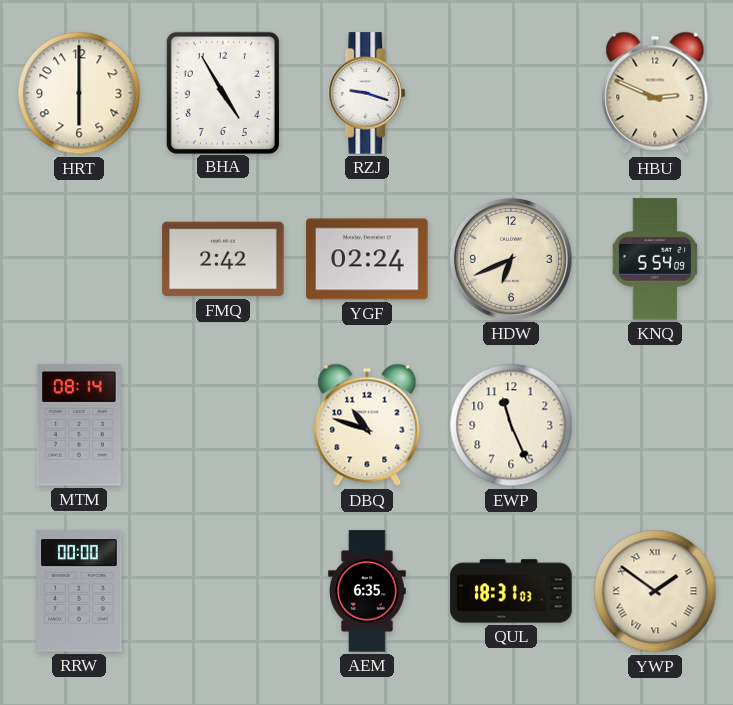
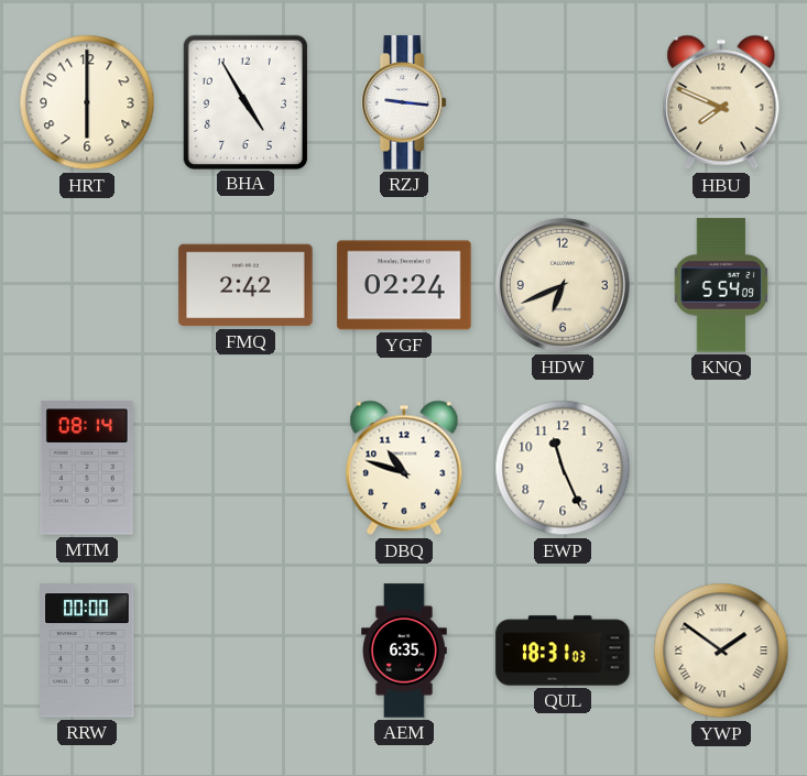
RZJ: 9:18 -> 9:16
HBU: 2:49 -> 7:49
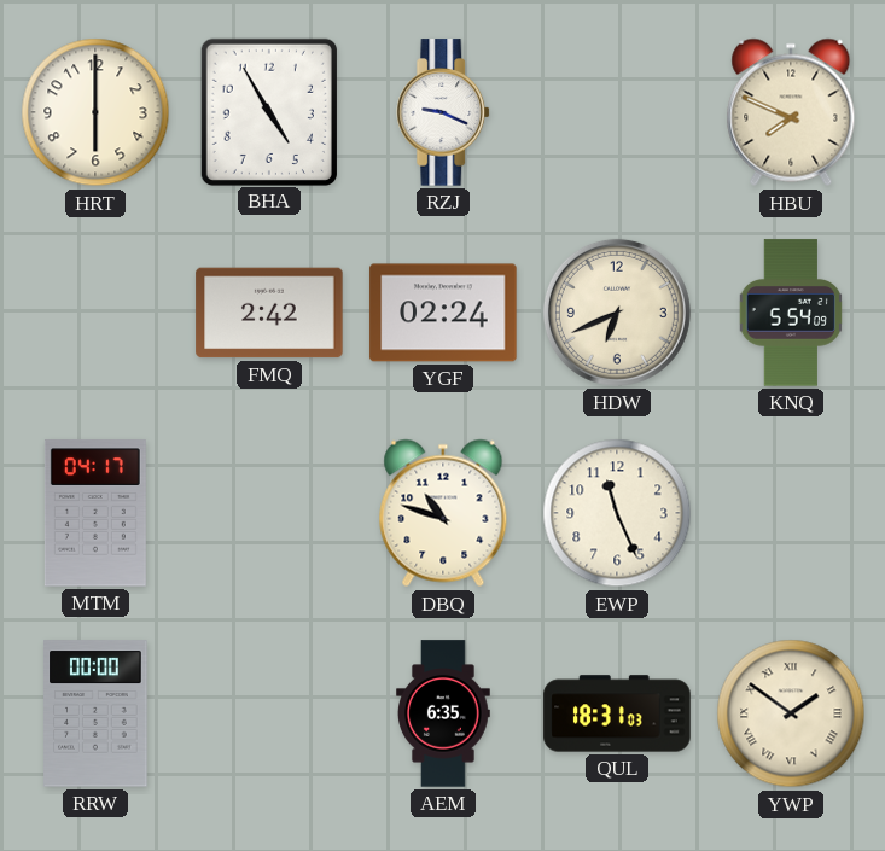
RZJ: 9:16 -> 9:19
MTM: 08:14 -> 04:17
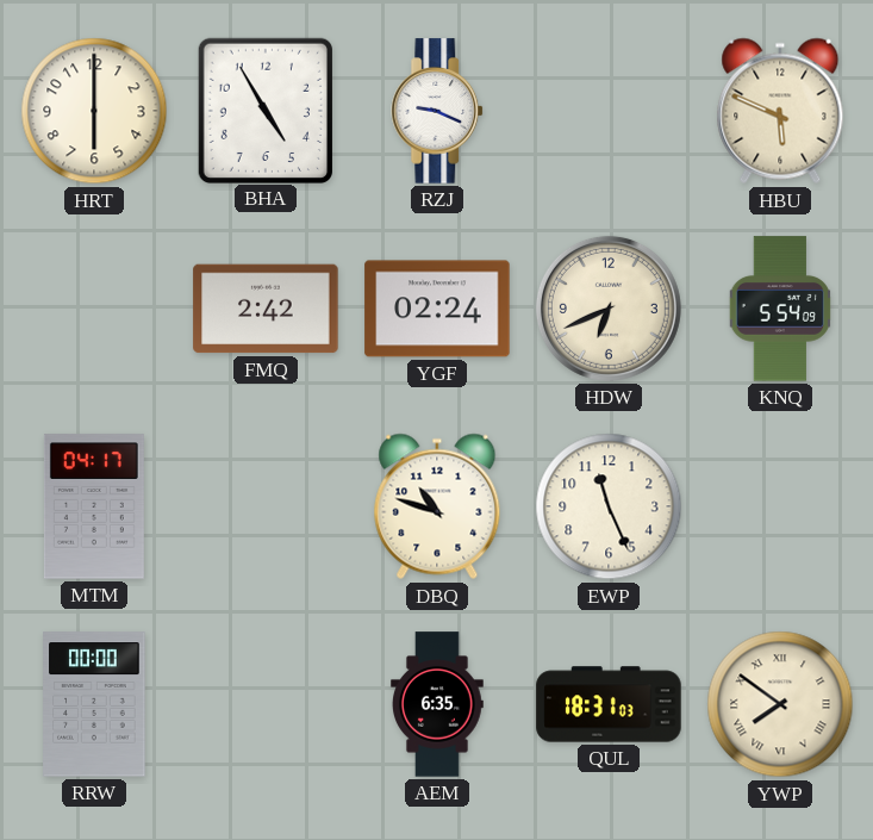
HBU: 7:49 -> 5:49
YWP: 1:51 -> 7:51
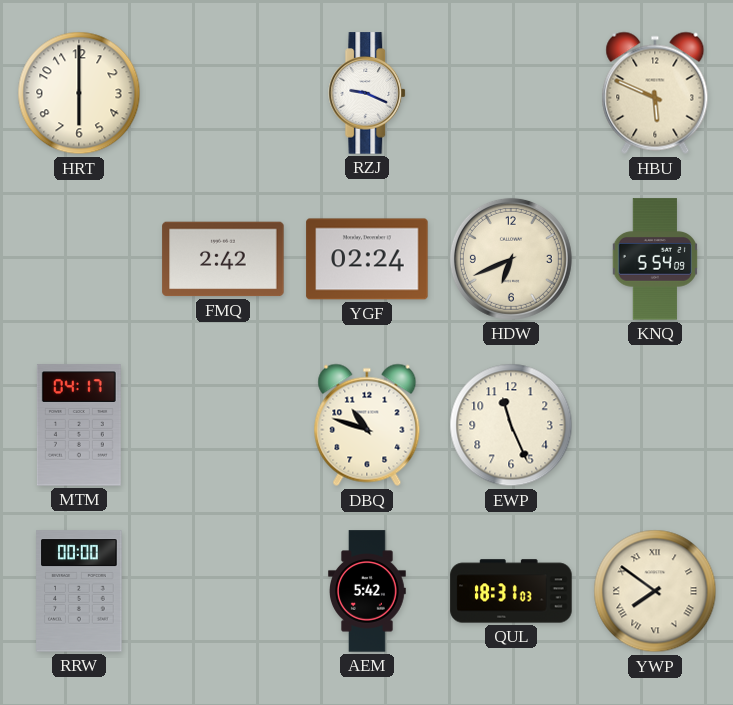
BHA: 4:55 -> none
AEM: 6:35 -> 5:42
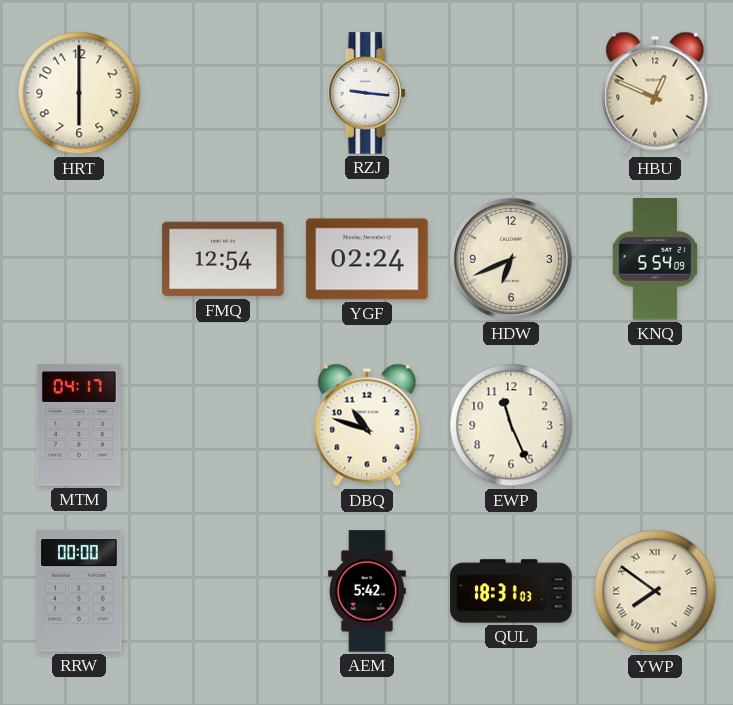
RZJ: 9:19 -> 9:16
HBU: 5:49 -> 12:49
FMQ: 2:42 -> 12:54
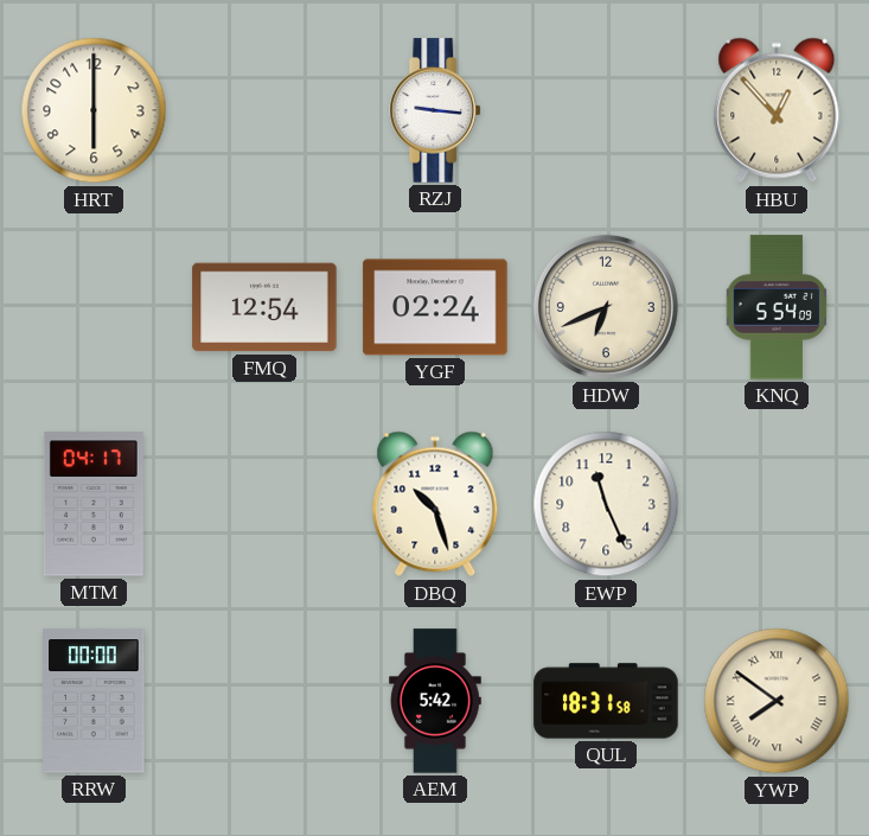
HBU: 12:49 -> 12:53
DBQ: 10:48 -> 10:27
QUL: 18:31:03 -> 18:31:58
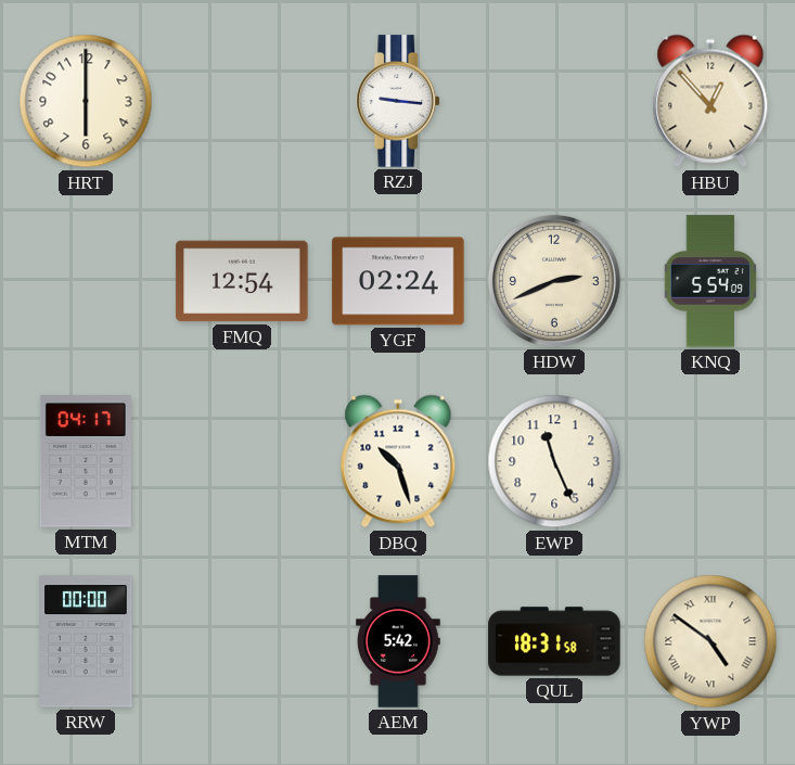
HDW: 6:41 -> 2:41
YWP: 7:51 -> 4:51
